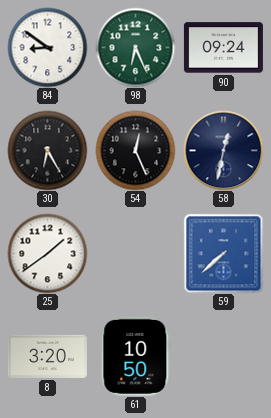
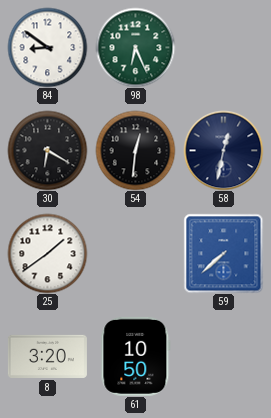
90: 09:24 -> none
30: 6:25 -> 6:20
54: 12:26 -> 12:31
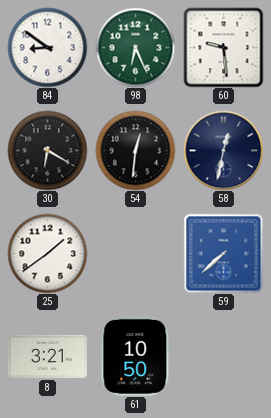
60: none -> 9:29
8: 3:20 -> 3:21
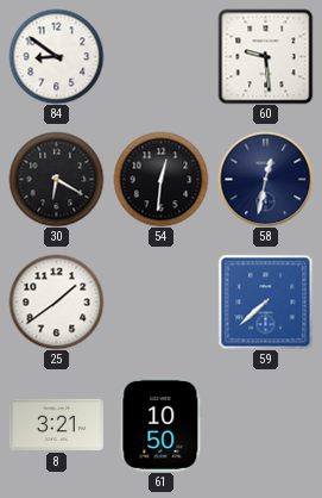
98: 6:26 -> none
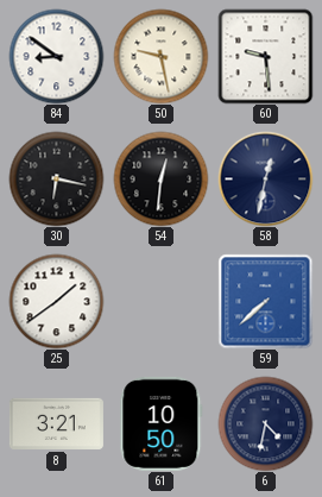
50: none -> 9:28
30: 6:20 -> 6:17
6: none -> 4:32
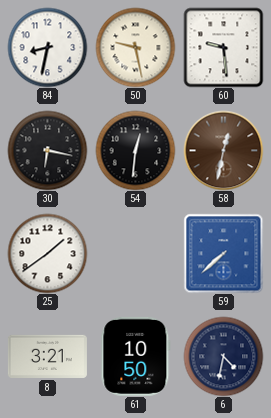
84: 8:51 -> 8:32
58 dial: navy -> brown
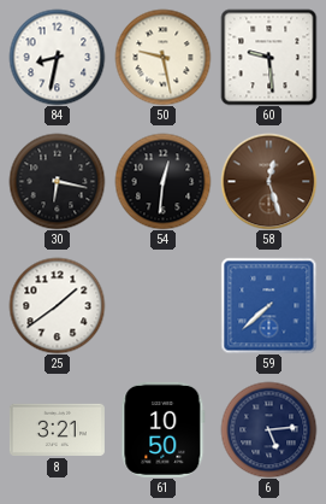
58: 12:32 -> 12:27
6: 4:32 -> 5:14
